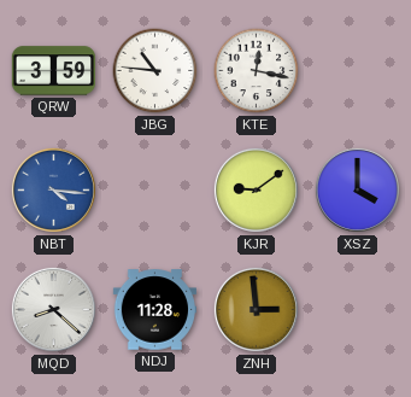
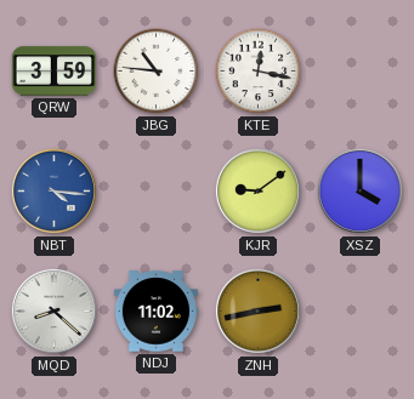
NDJ: 11:28 -> 11:02
ZNH: 2:59 -> 2:43
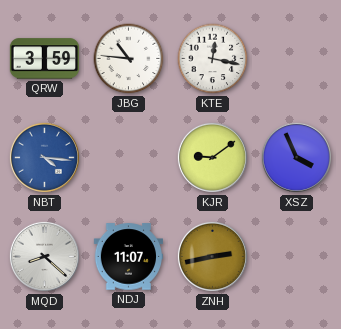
XSZ: 4:00 -> 3:56
NDJ: 11:02 -> 11:07
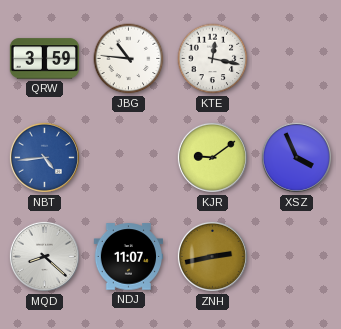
NBT: 4:16 -> 4:44
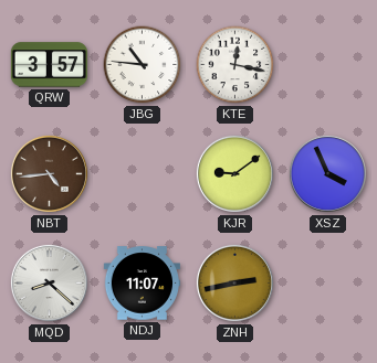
QRW: 3:59 -> 3:57
NBT dial: blue -> brown
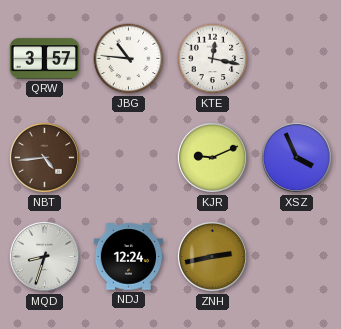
KJR: 9:09 -> 9:11
MQD: 8:22 -> 8:33
NDJ: 11:07 -> 12:24
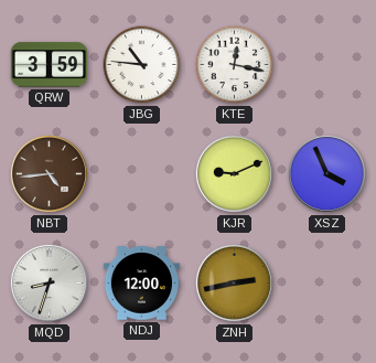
QRW: 3:57 -> 3:59
NDJ: 12:24 -> 12:00
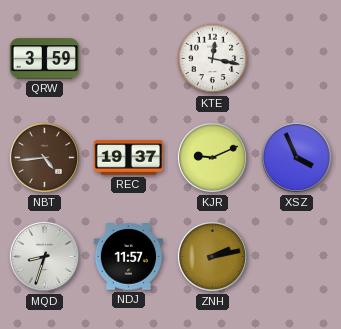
JBG: 10:46 -> none
REC: none -> 19:37
NDJ: 12:00 -> 11:57
ZNH: 2:43 -> 2:13
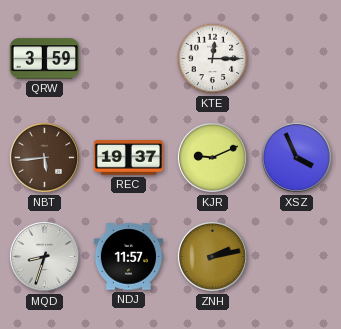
KTE: 12:17 -> 12:15
NBT: 4:44 -> 5:44
